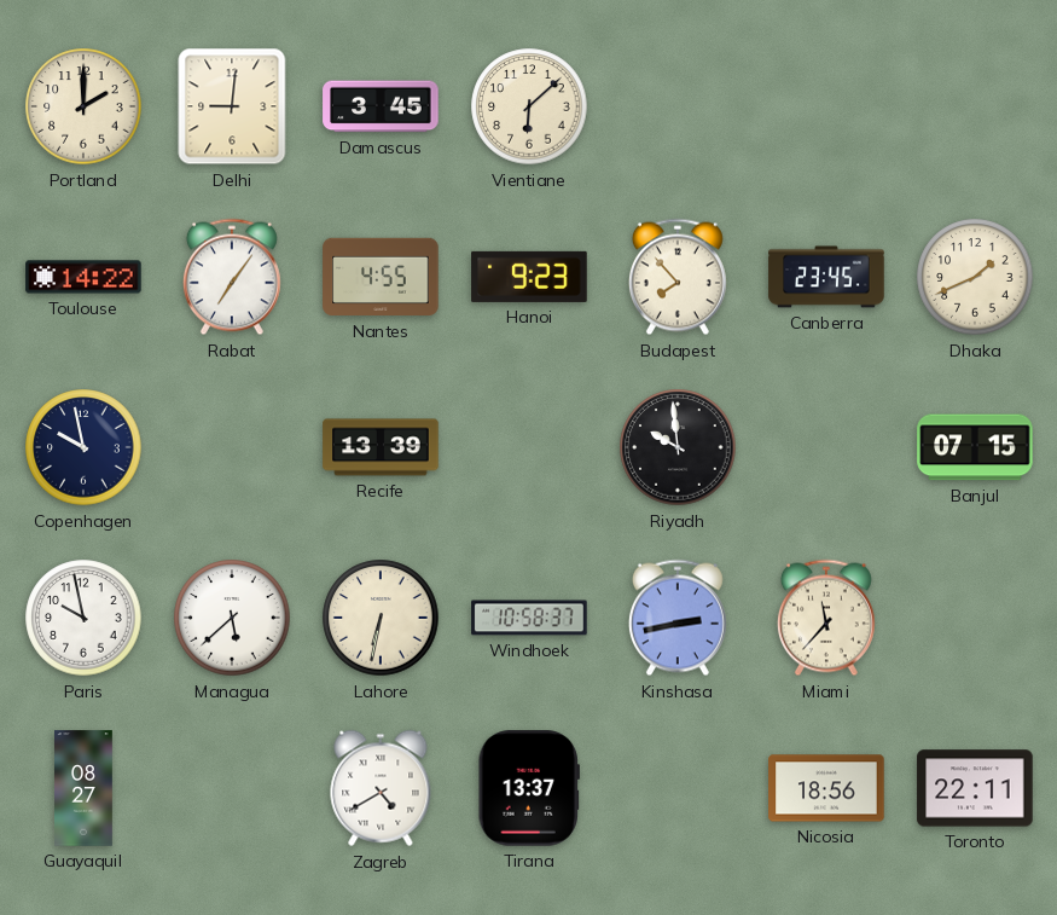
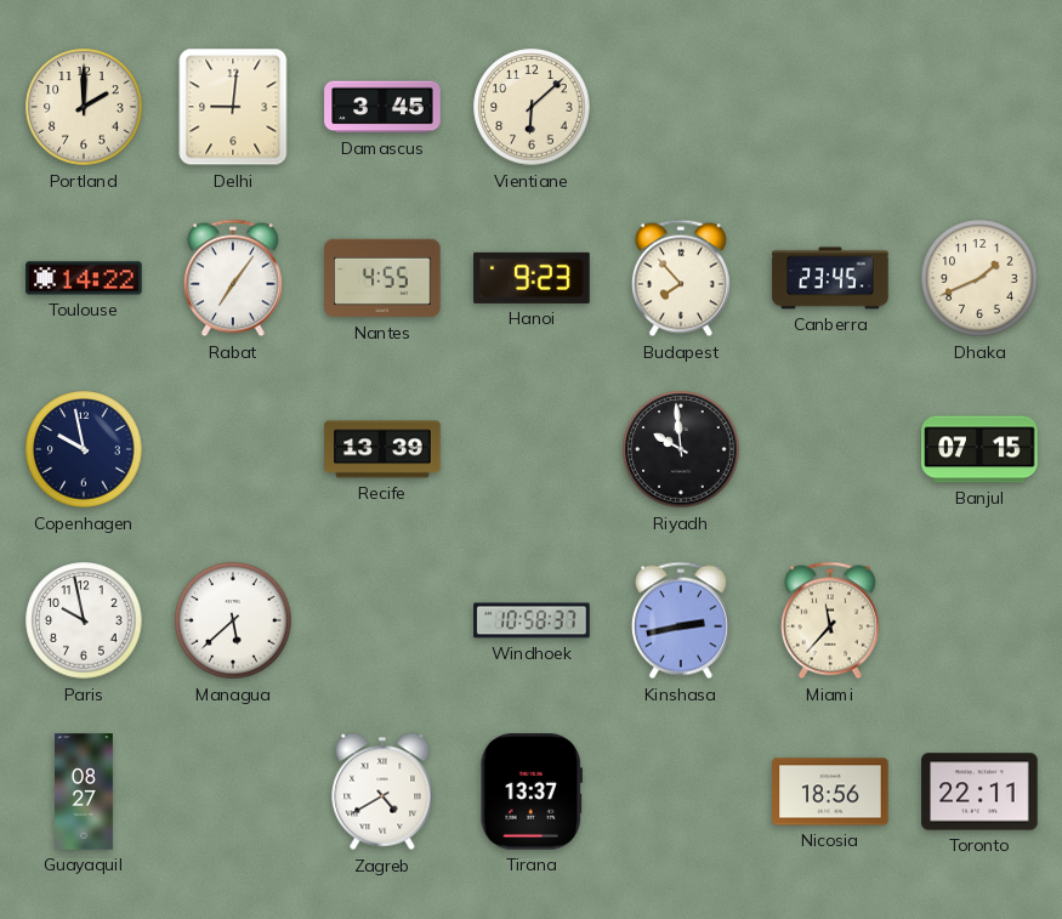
Lahore: 6:32 -> none
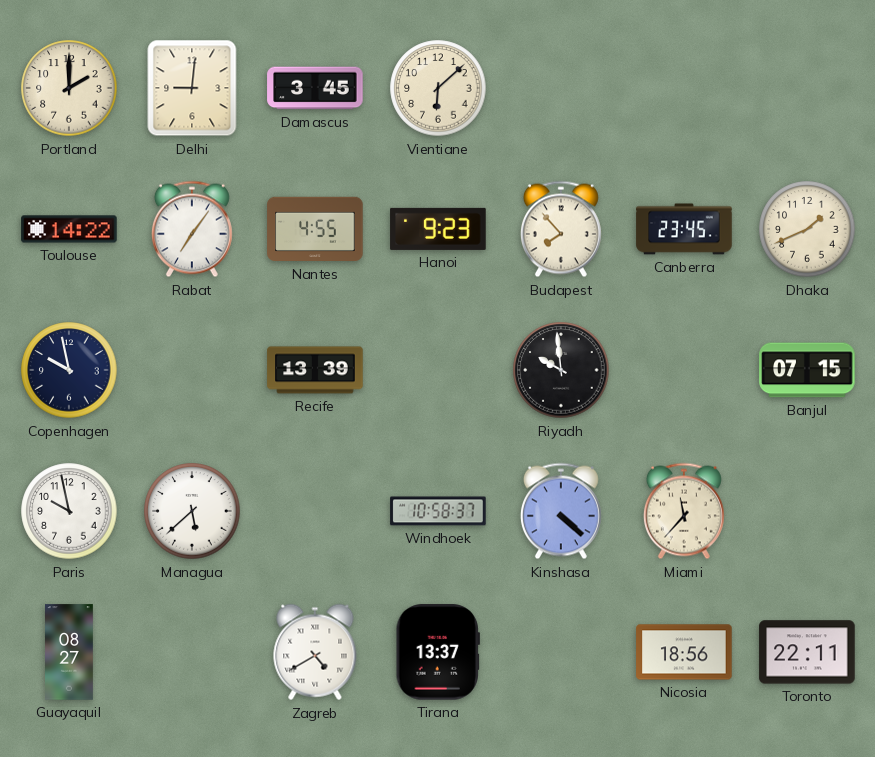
Kinshasa: 2:43 -> 4:22
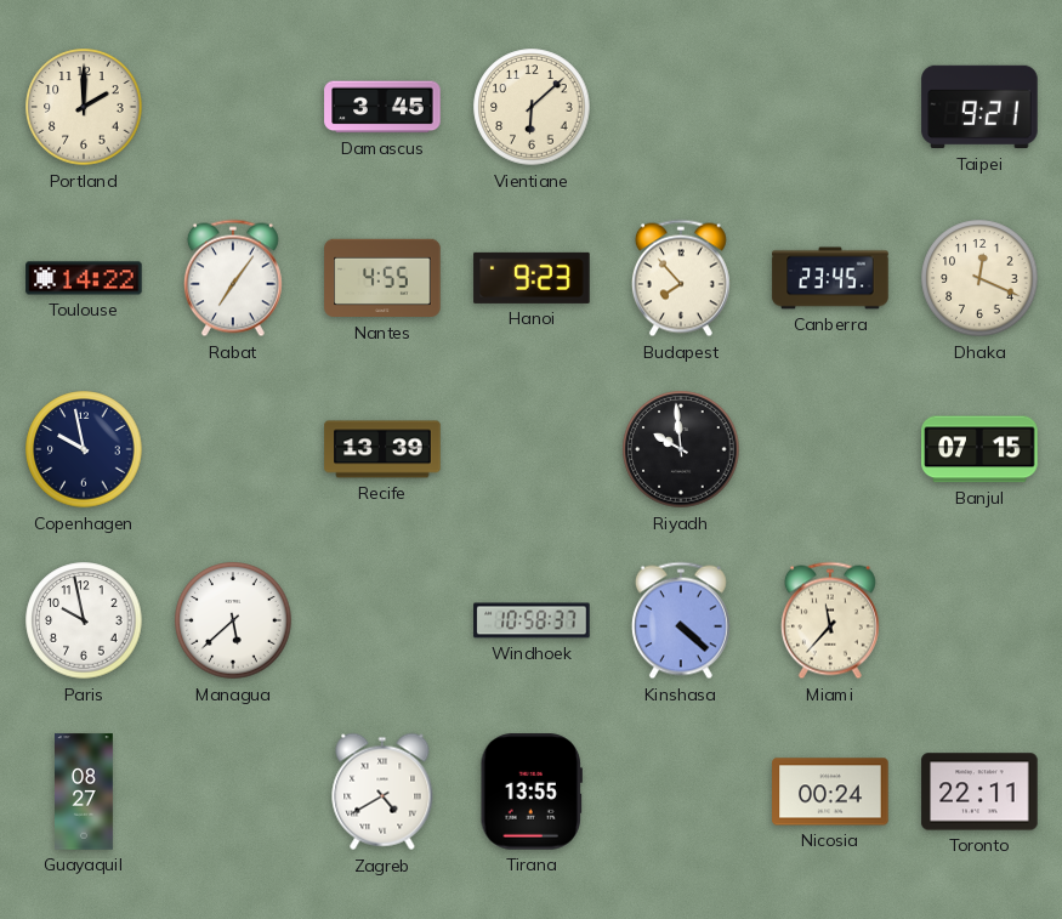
Delhi: 9:01 -> none
Taipei: none -> 9:21
Dhaka: 1:41 -> 12:19
Tirana: 13:37 -> 13:55
Nicosia: 18:56 -> 00:24
